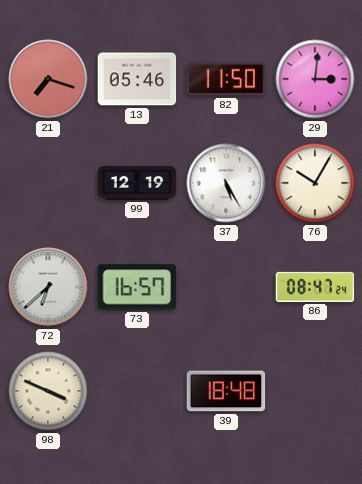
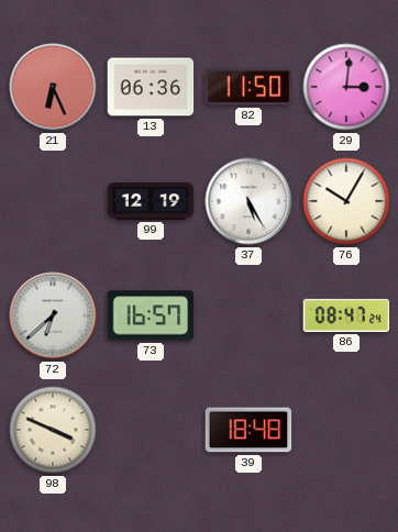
21: 7:18 -> 6:26
13: 05:46 -> 06:36
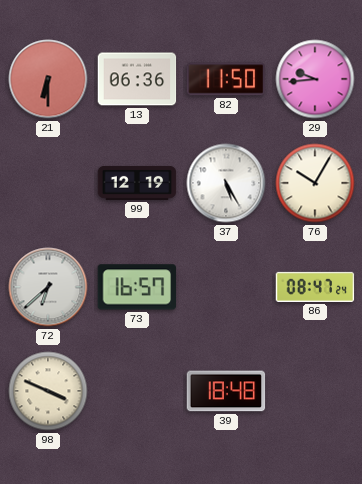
21: 6:26 -> 6:30
29: 3:01 -> 9:44
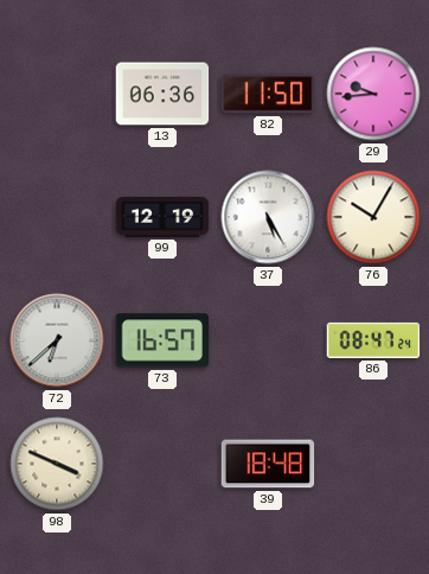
21: 6:30 -> none
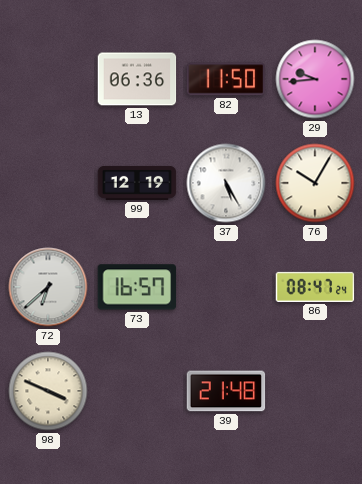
39: 18:48 -> 21:48
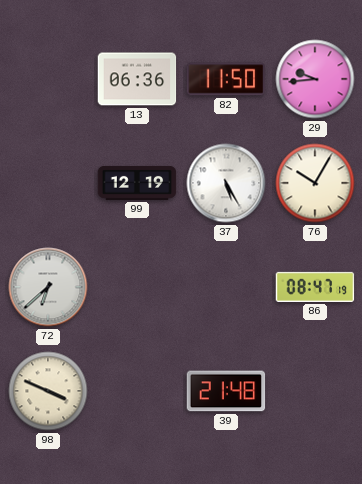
73: 16:57 -> none
86: 08:47:24 -> 08:47:19
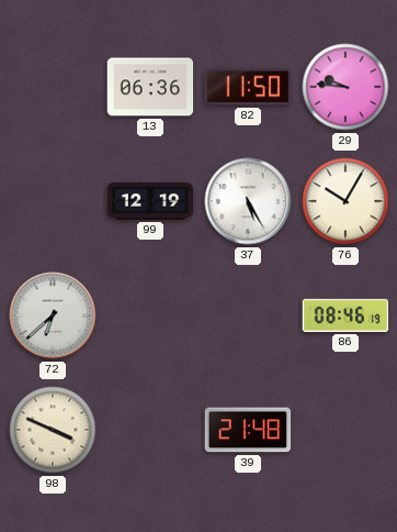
29: 9:44 -> 9:46
86: 08:47 -> 08:46
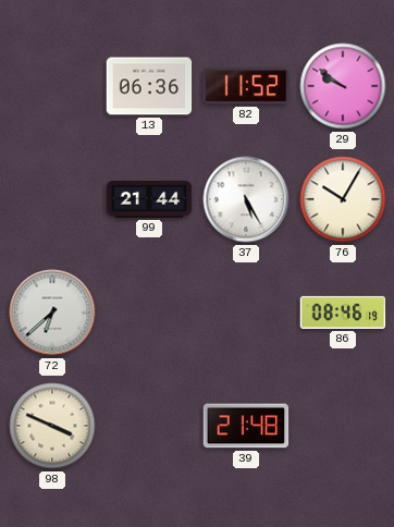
82: 11:50 -> 11:52
29: 9:46 -> 9:51
99: 12:19 -> 21:44
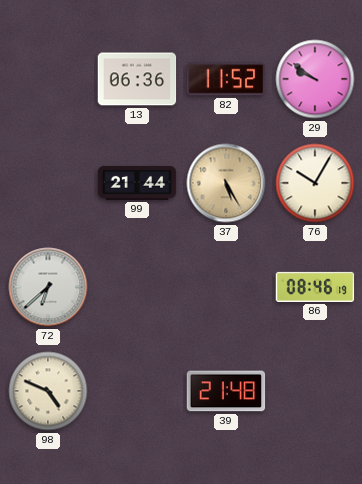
37 dial: white -> champagne
98: 3:49 -> 4:49
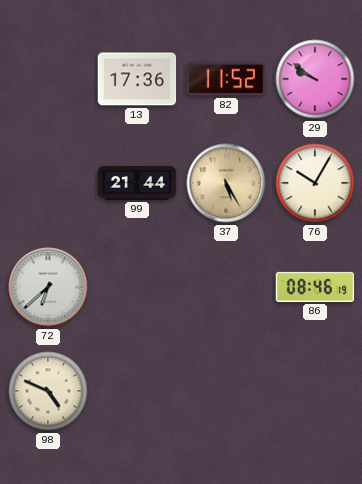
13: 06:36 -> 17:36
39: 21:48 -> none
